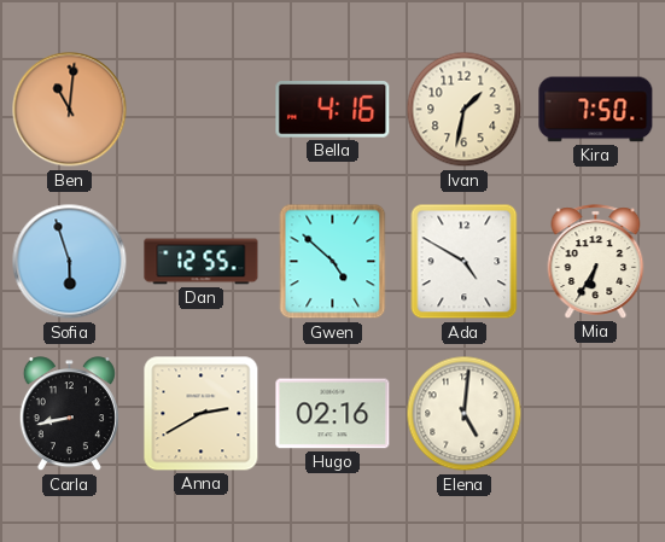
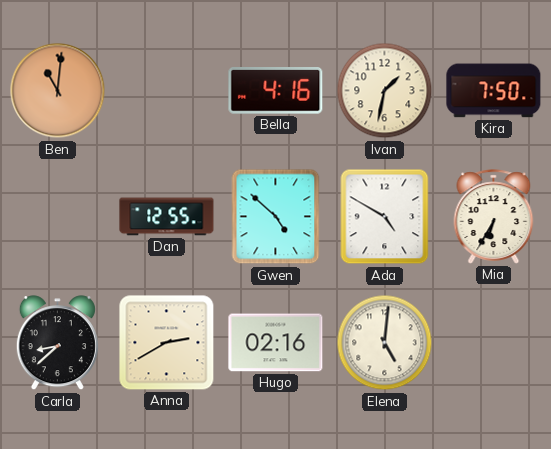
Sofia: 5:57 -> none
Carla: 8:43 -> 8:38
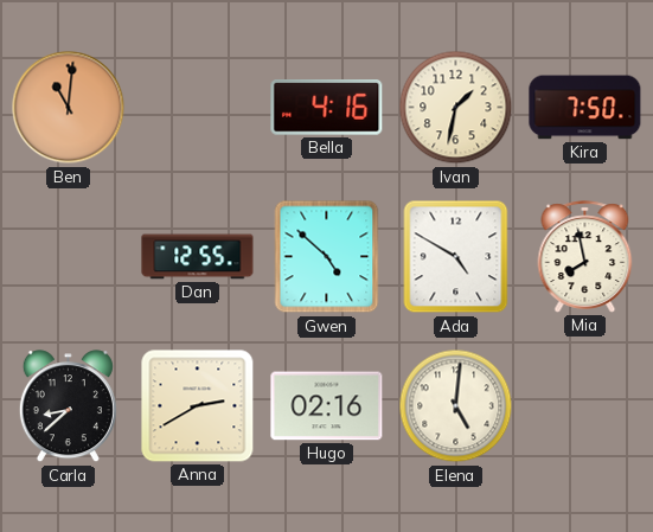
Mia: 6:35 -> 7:58
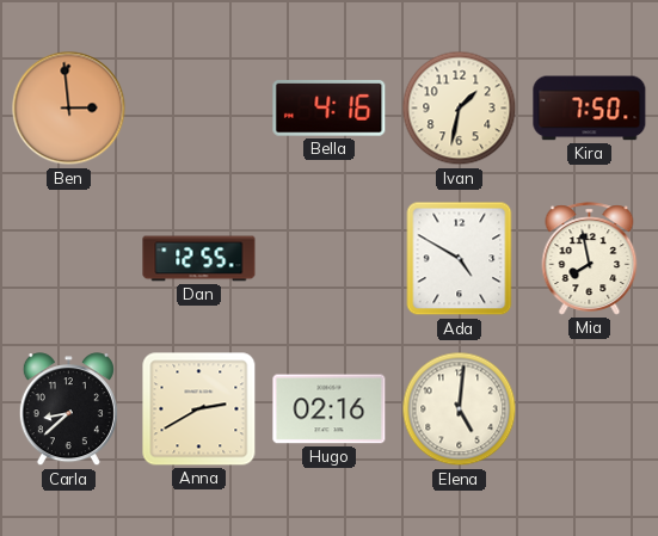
Ben: 11:01 -> 2:59
Gwen: 4:52 -> none
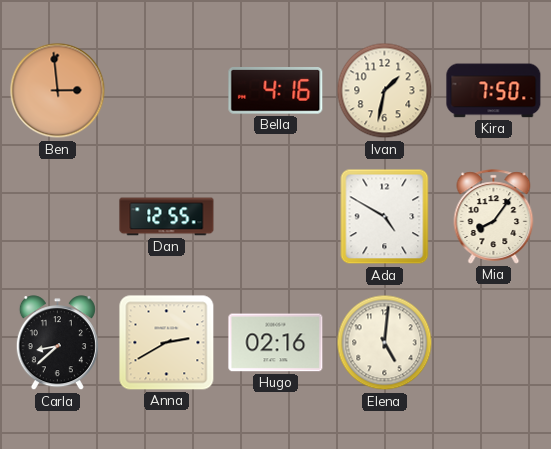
Mia: 7:58 -> 8:06
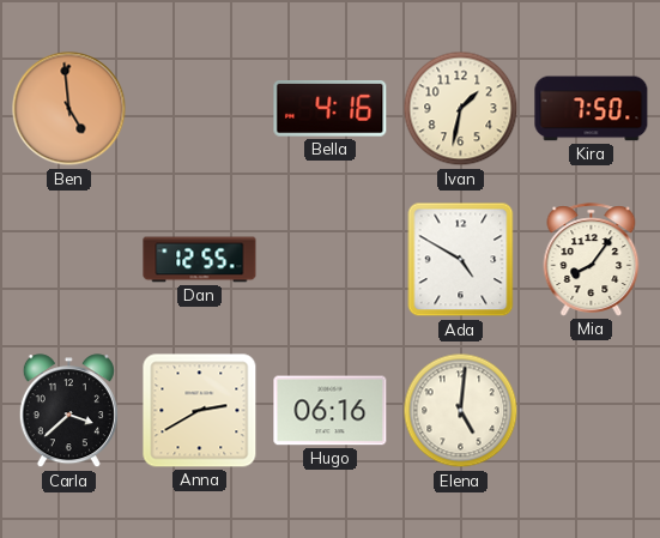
Ben: 2:59 -> 4:59
Carla: 8:38 -> 3:38
Hugo: 02:16 -> 06:16
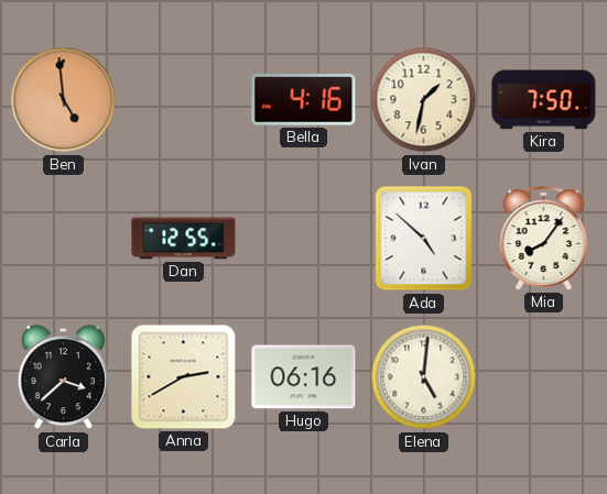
Ada: 4:50 -> 4:52
